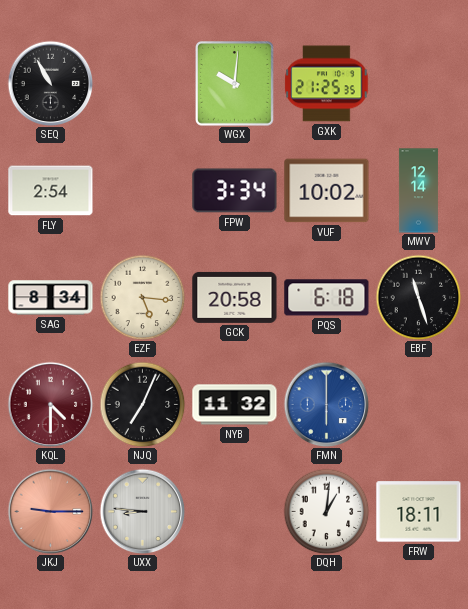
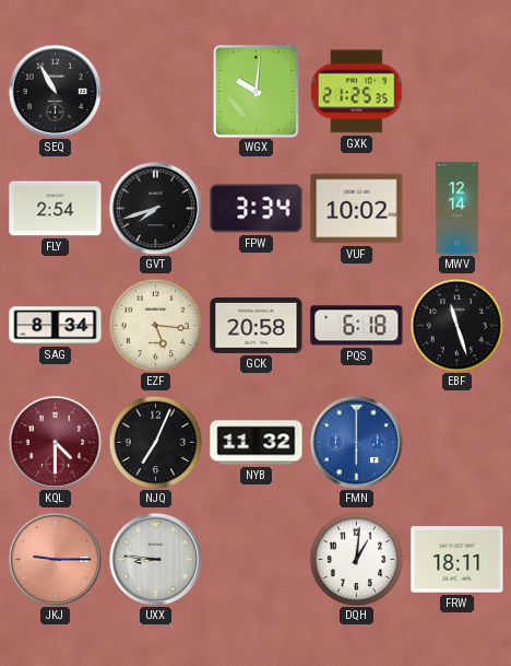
GVT: none -> 7:42
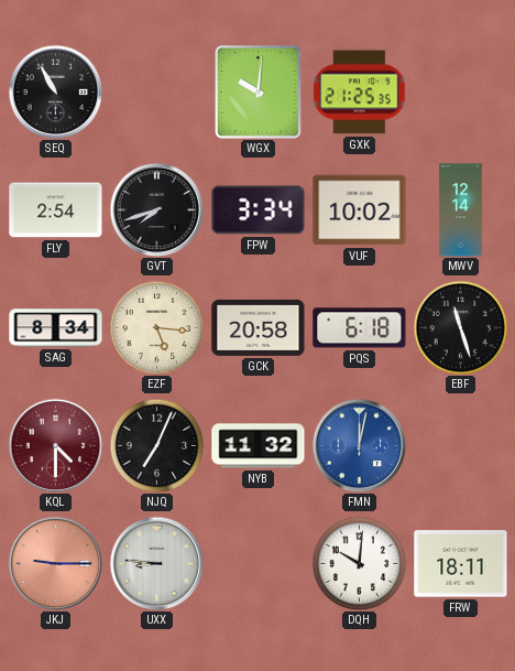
FMN: 6:00 -> 12:02
DQH: 1:01 -> 10:01
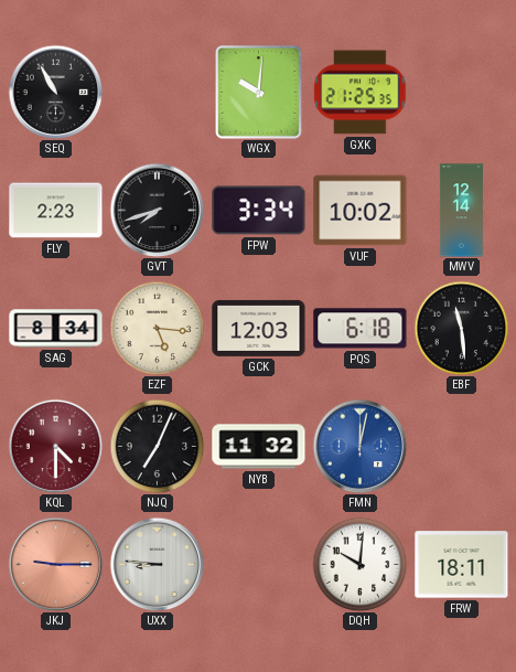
FLY: 2:54 -> 2:23
GCK: 20:58 -> 12:03
EBF: 11:27 -> 11:29
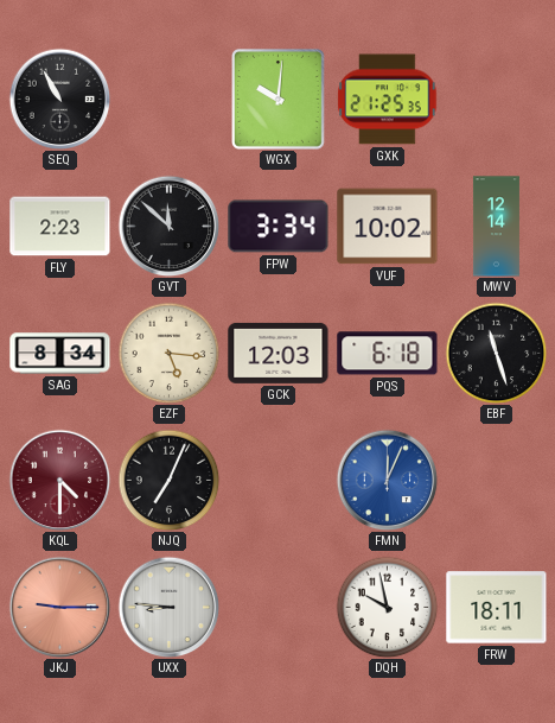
GVT: 7:42 -> 11:52
EBF: 11:29 -> 11:27
NYB: 11:32 -> none
FMN: 12:02 -> 12:04
DQH: 10:01 -> 9:58
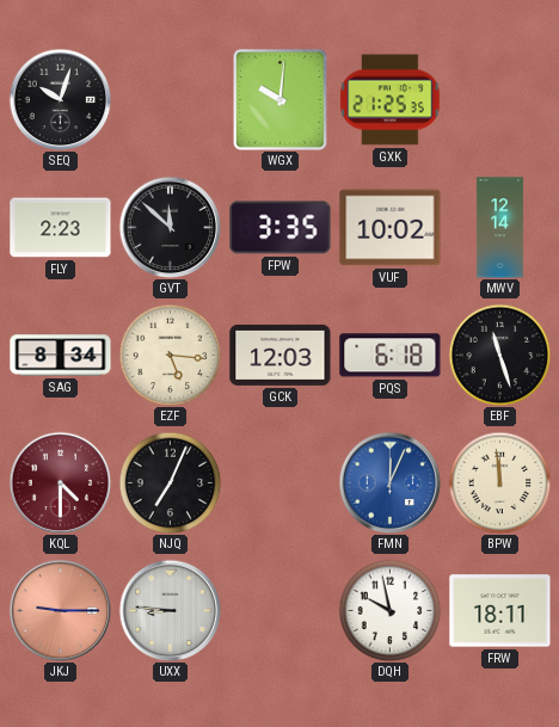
SEQ: 10:55 -> 10:03
FPW: 3:34 -> 3:35
BPW: none -> 11:59
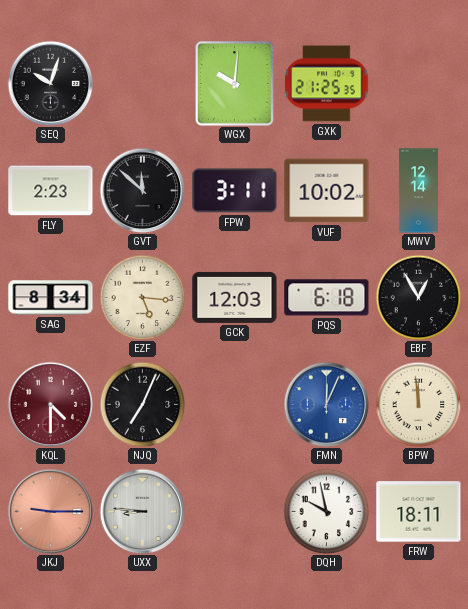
FPW: 3:35 -> 3:11
EBF: 11:27 -> 12:55
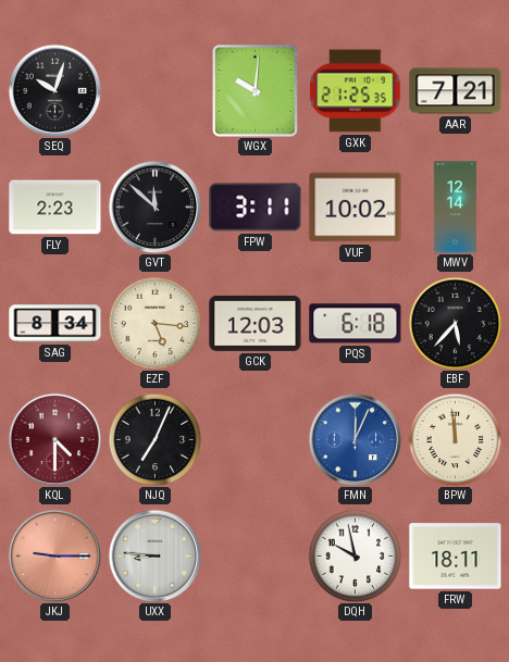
AAR: none -> 7:21
EBF: 12:55 -> 5:37
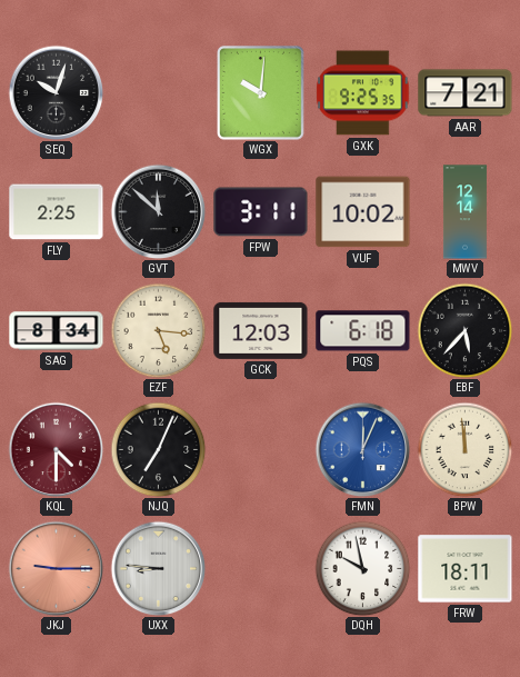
GXK: 21:25 -> 9:25
FLY: 2:23 -> 2:25
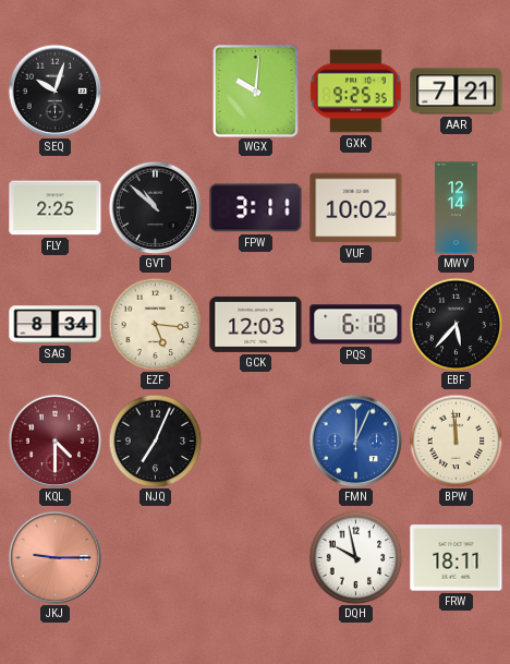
GVT: 11:52 -> 10:52
UXX: 8:46 -> none
